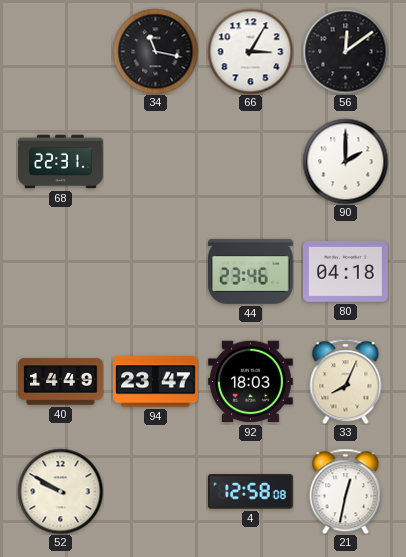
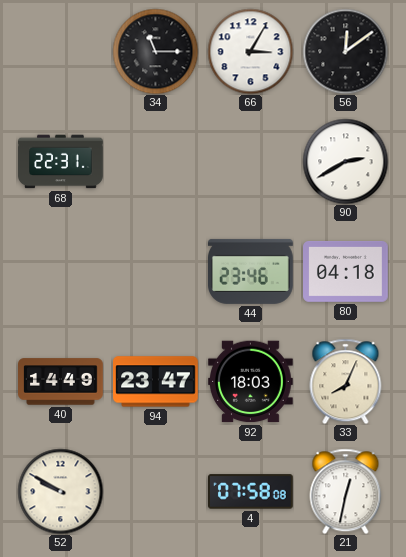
34: 11:17 -> 11:15
90: 2:00 -> 2:40
4: 12:58 -> 07:58
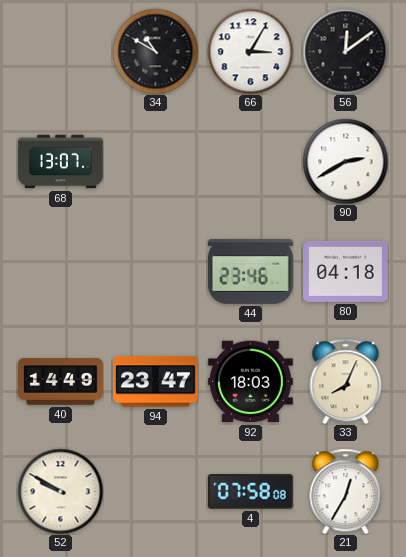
34: 11:15 -> 10:50
68: 22:31 -> 13:07
21: 12:32 -> 12:35
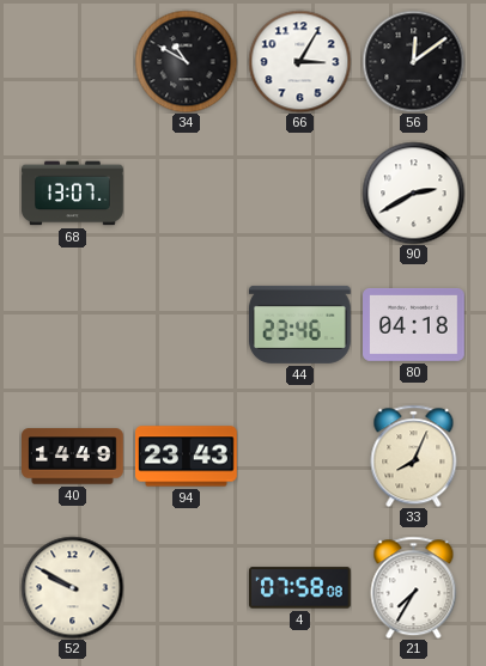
94: 23:47 -> 23:43
92: 18:03 -> none
21: 12:35 -> 7:35
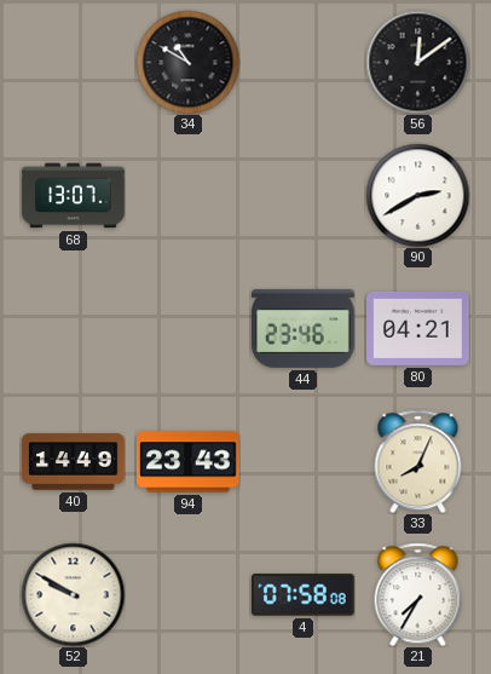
66: 3:05 -> none
80: 04:18 -> 04:21
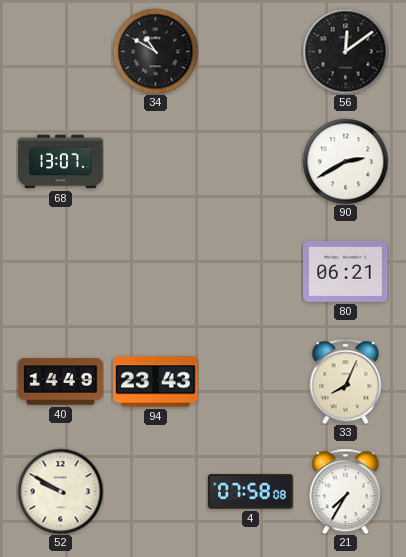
44: 23:46 -> none
80: 04:21 -> 06:21
